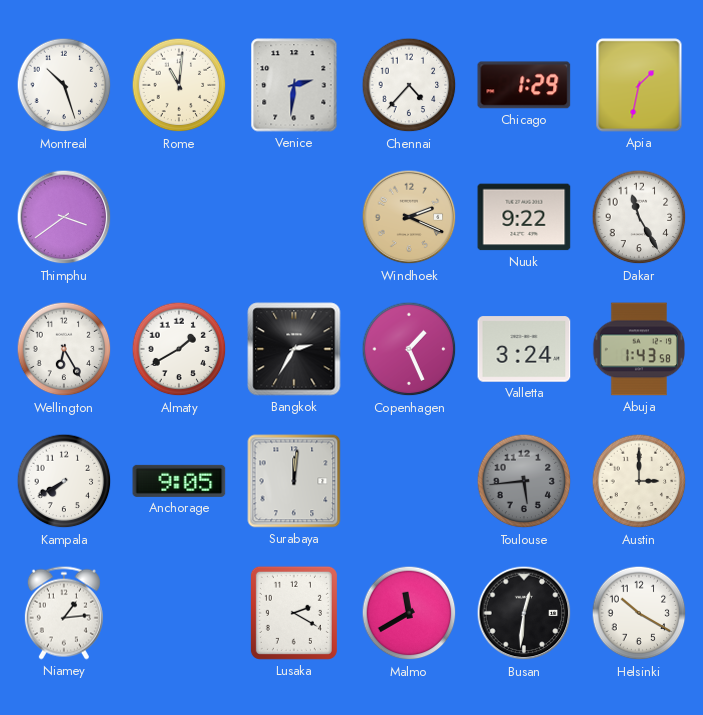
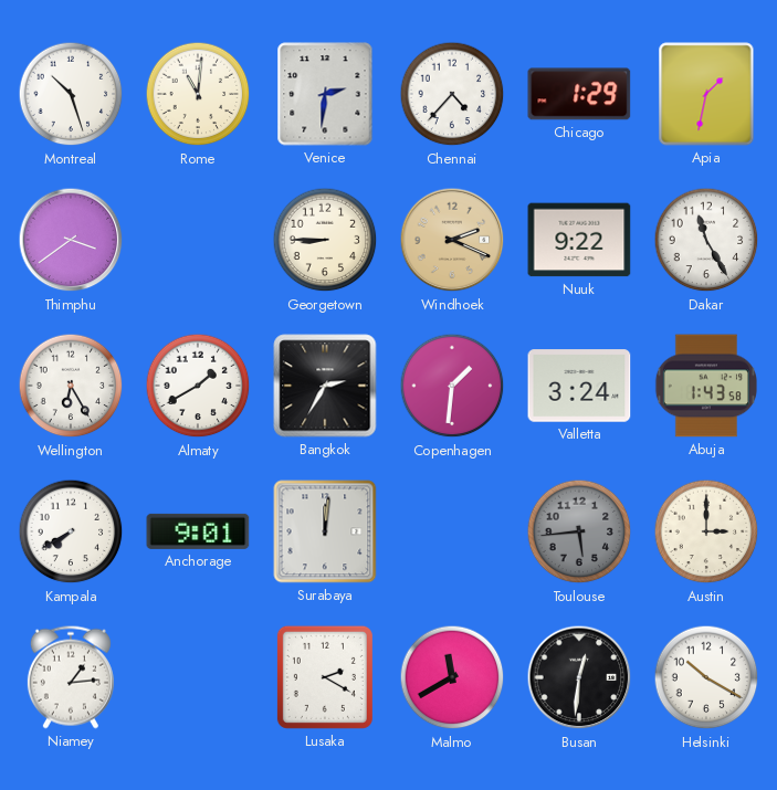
Georgetown: none -> 8:45
Copenhagen: 1:26 -> 1:31
Anchorage: 9:05 -> 9:01
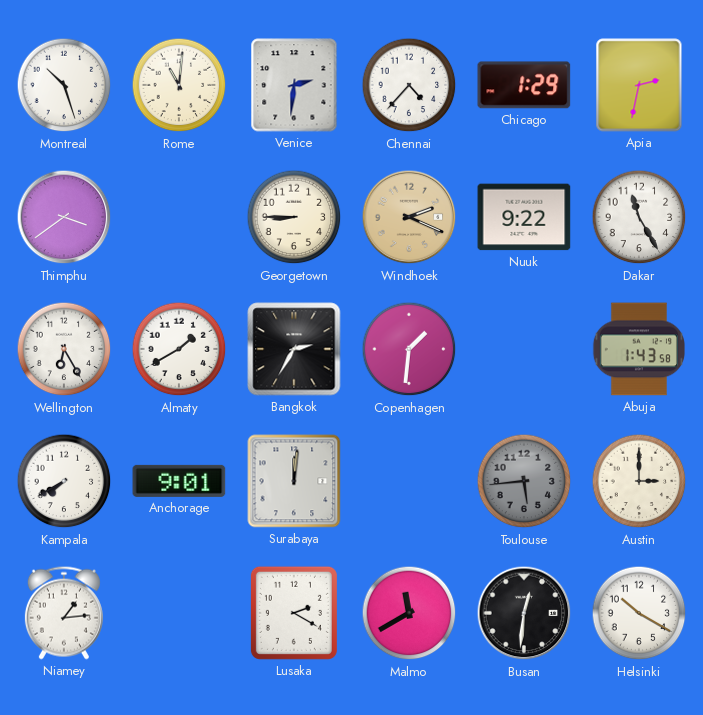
Apia: 1:32 -> 2:32
Valletta: 3:24 -> none
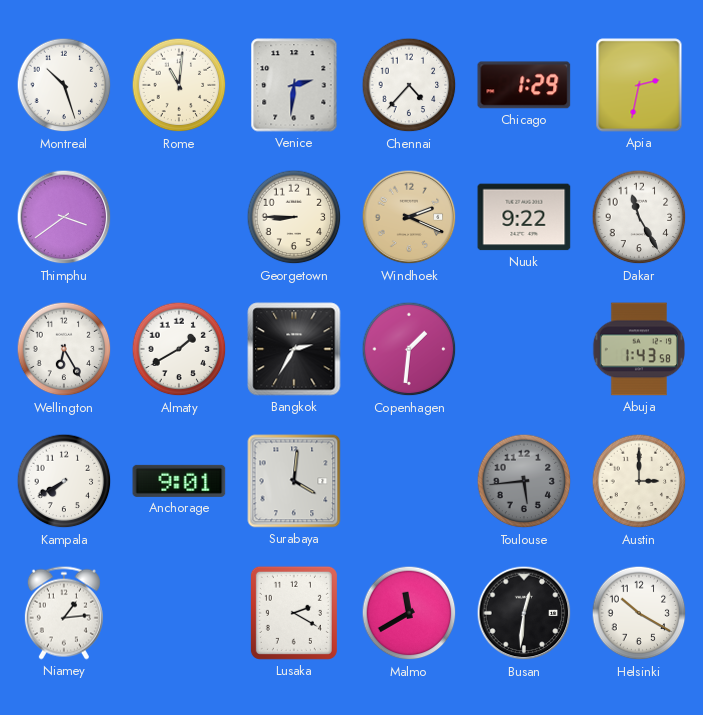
Surabaya: 12:01 -> 4:01
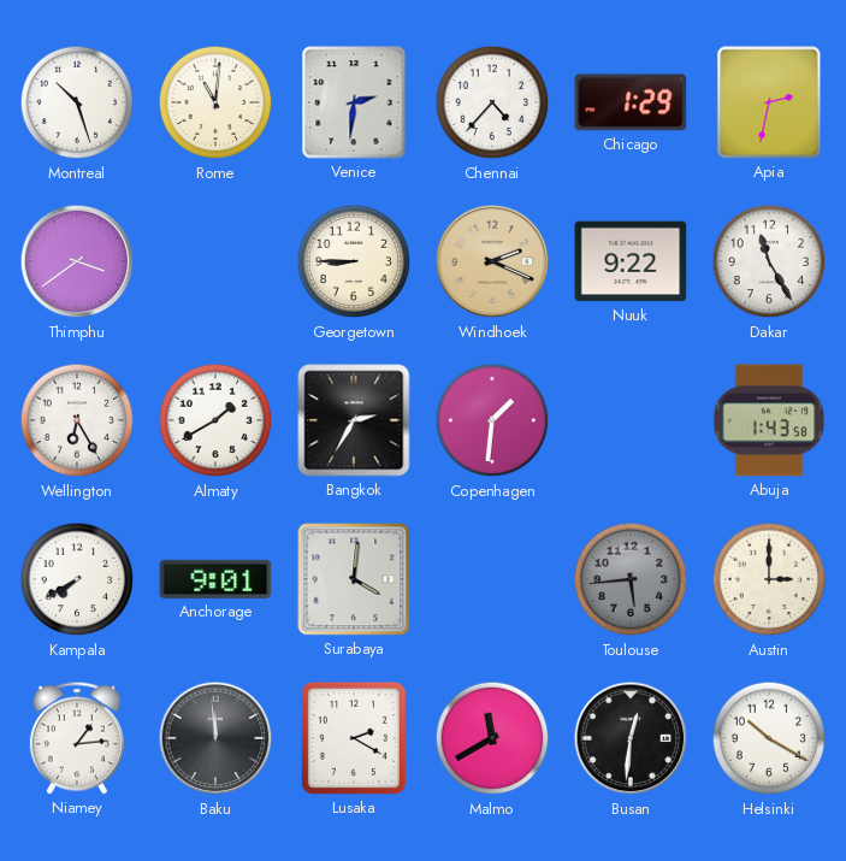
Baku: none -> 11:59
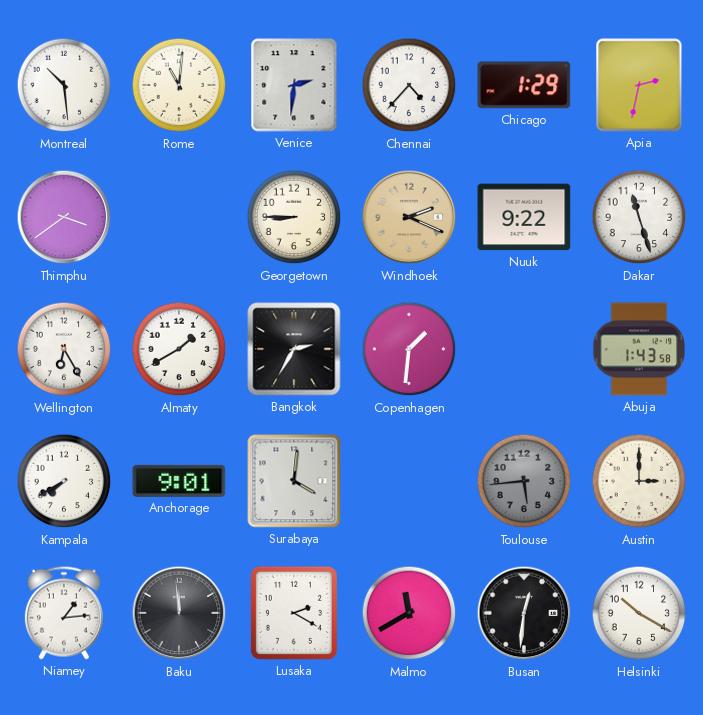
Montreal: 10:27 -> 10:29
Dakar: 11:25 -> 11:27
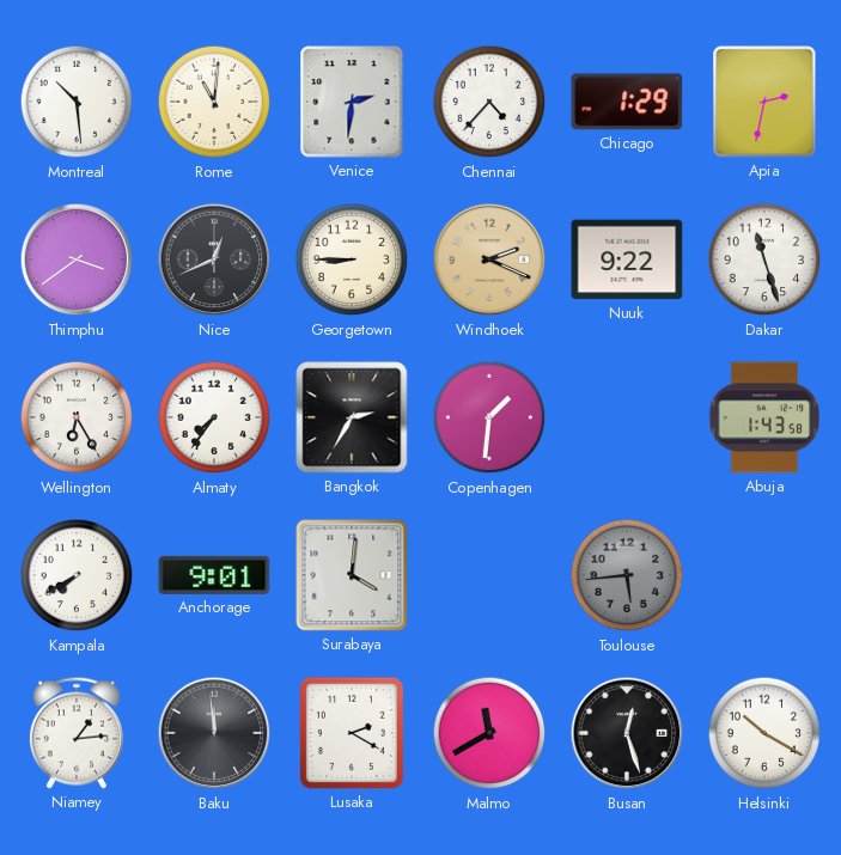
Nice: none -> 12:41
Almaty: 1:40 -> 7:36
Austin: 3:00 -> none
Busan: 12:31 -> 12:27
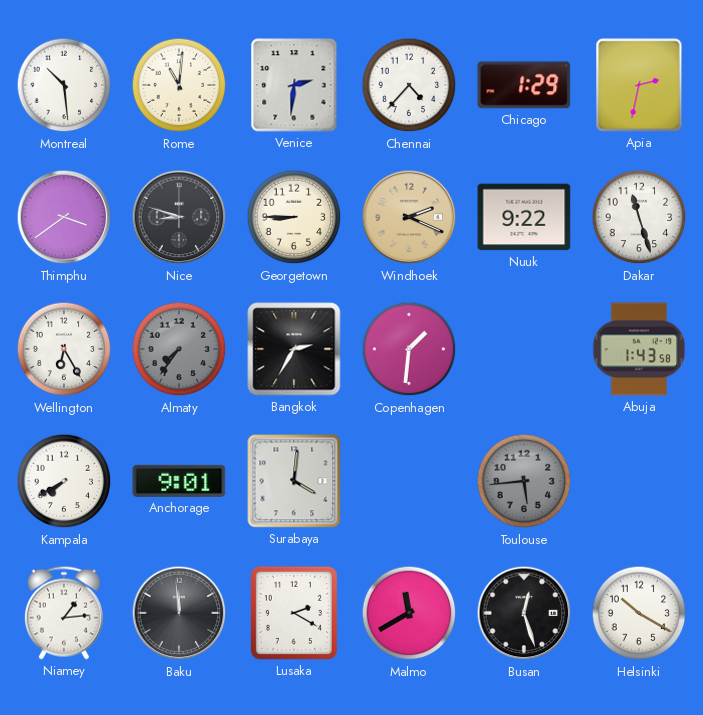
Nice: 12:41 -> 8:48
Almaty dial: white -> grey
